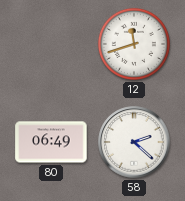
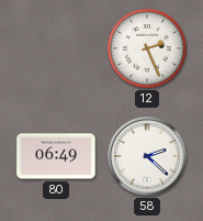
12: 11:42 -> 2:26
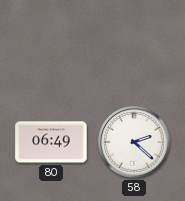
12: 2:26 -> none
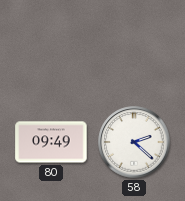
80: 06:49 -> 09:49
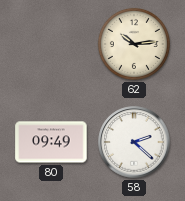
62: none -> 10:14
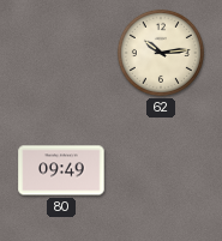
58: 2:22 -> none
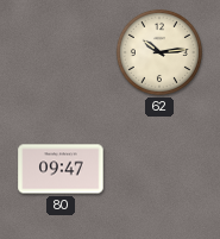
80: 09:49 -> 09:47
